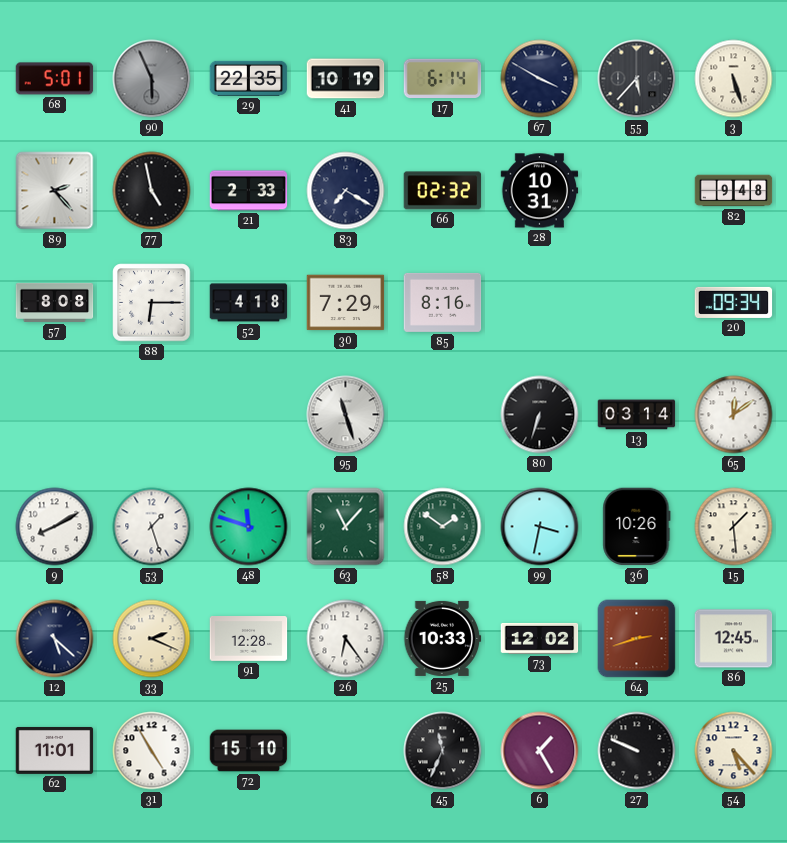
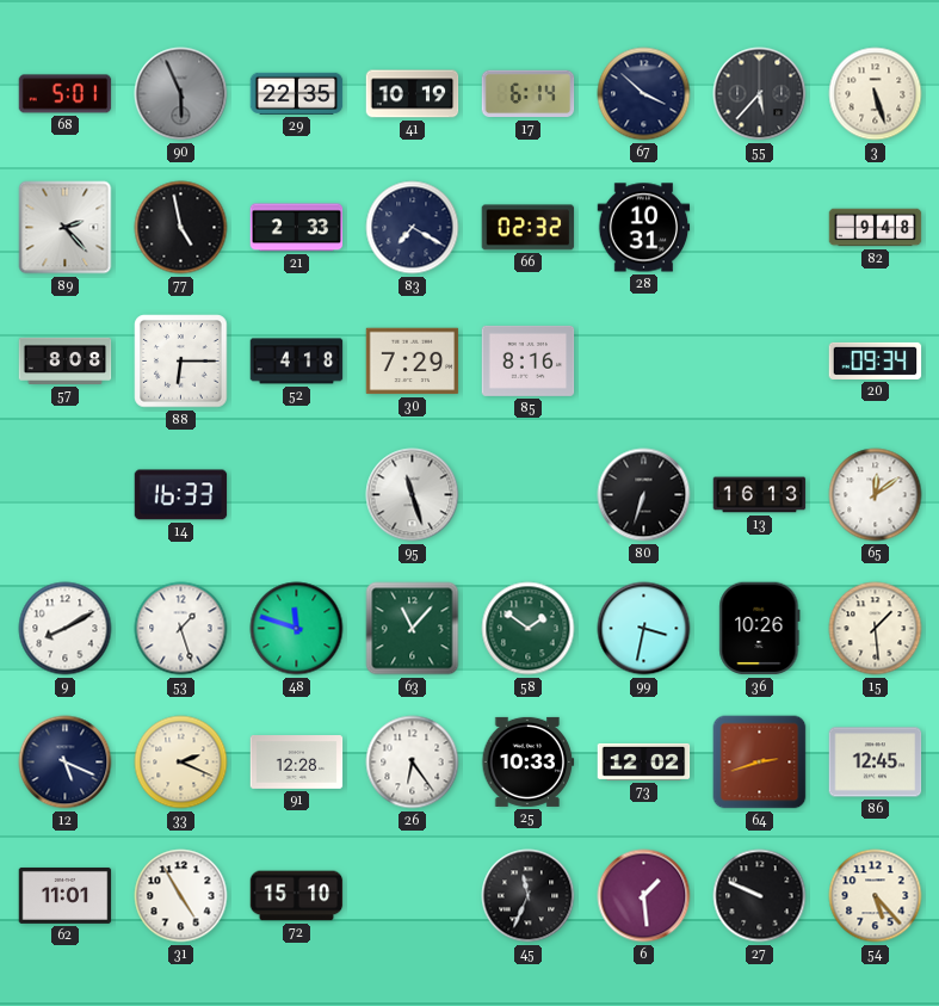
67: 3:50 -> 3:52
14: none -> 16:33
13: 03:14 -> 16:13
12: 5:22 -> 5:19
6: 1:25 -> 1:29
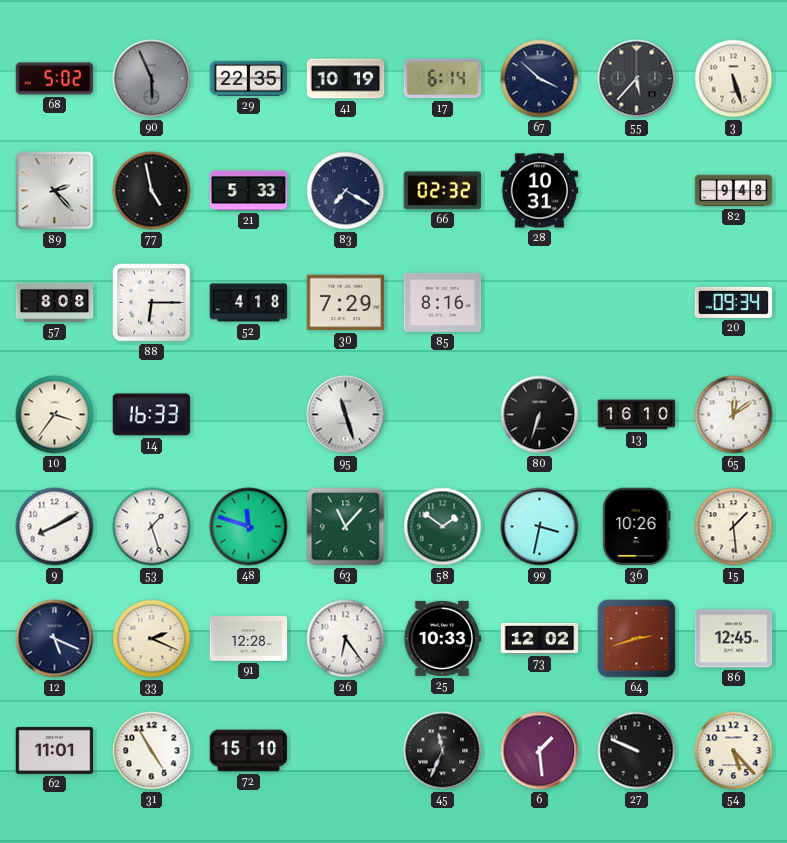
68: 5:01 -> 5:02
21: 2:33 -> 5:33
10: none -> 3:36
13: 16:13 -> 16:10
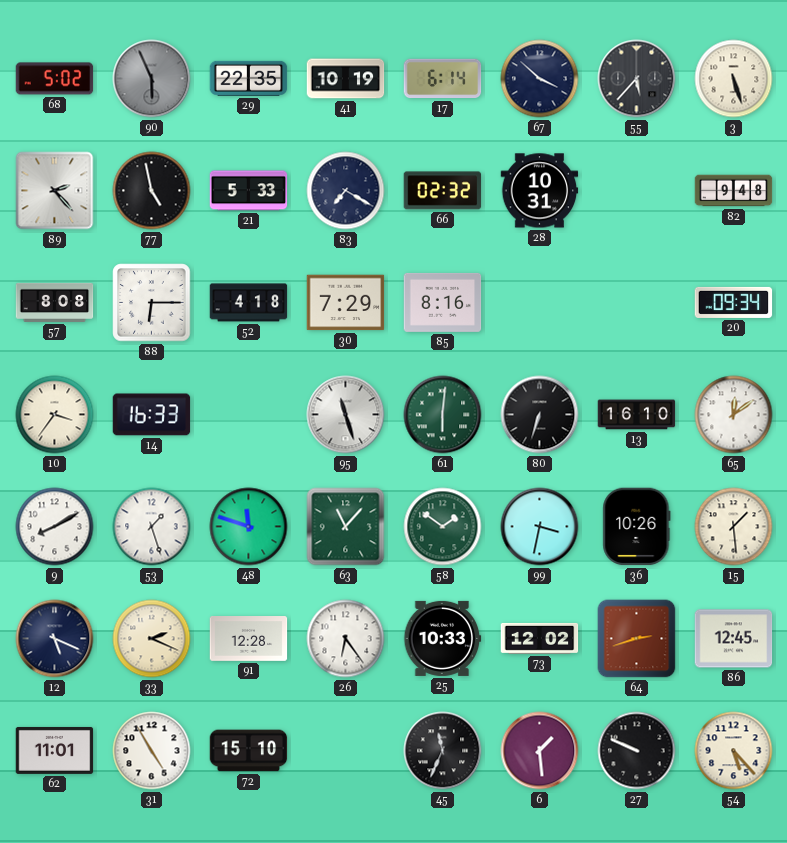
61: none -> 6:01
